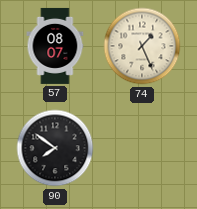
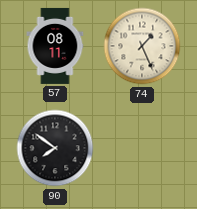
57: 08:07 -> 08:11
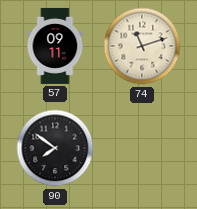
57: 08:11 -> 09:11
74: 1:26 -> 11:12
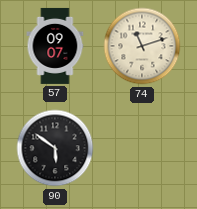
57: 09:11 -> 09:07
90: 7:51 -> 5:51
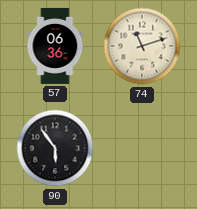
57: 09:07 -> 06:36
90: 5:51 -> 5:54
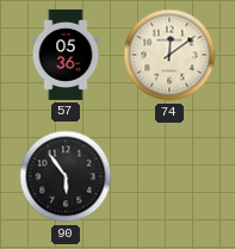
57: 06:36 -> 05:36
74: 11:12 -> 12:09
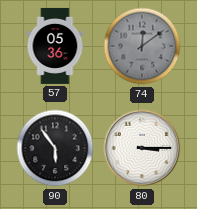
74 dial: cream -> grey
80: none -> 3:15
